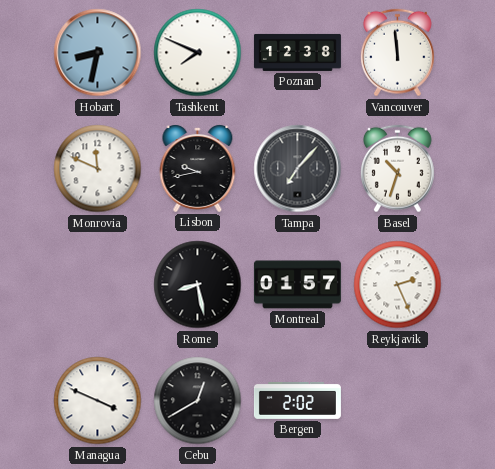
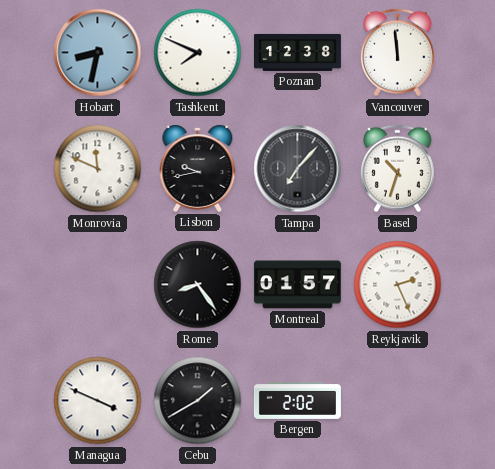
Rome: 8:28 -> 8:24
Cebu: 12:40 -> 1:40
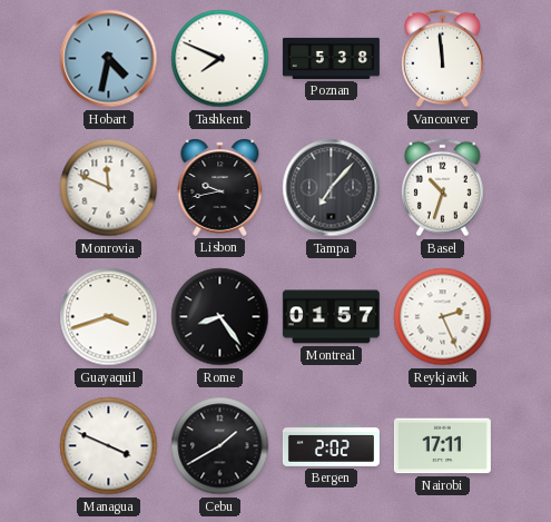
Hobart: 8:32 -> 4:32
Poznan: 12:38 -> 5:38
Guayaquil: none -> 3:42
Nairobi: none -> 17:11
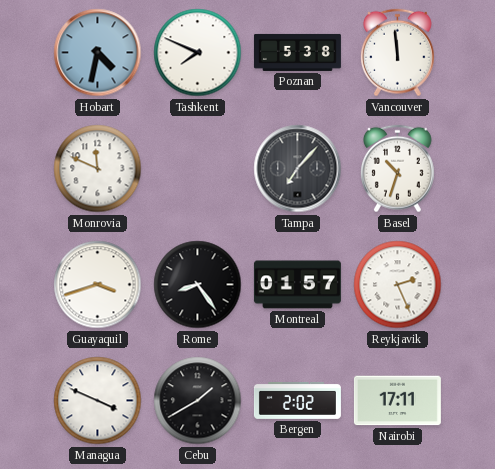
Lisbon: 9:43 -> none
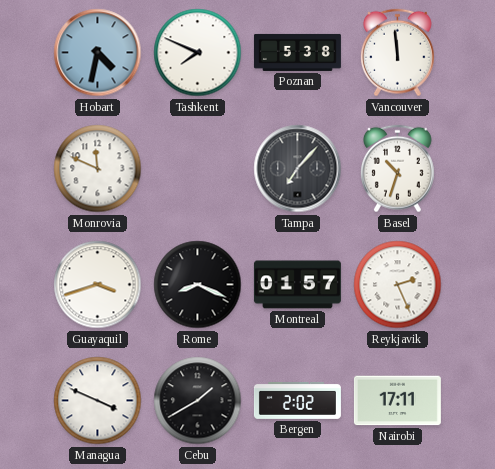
Rome: 8:24 -> 8:19
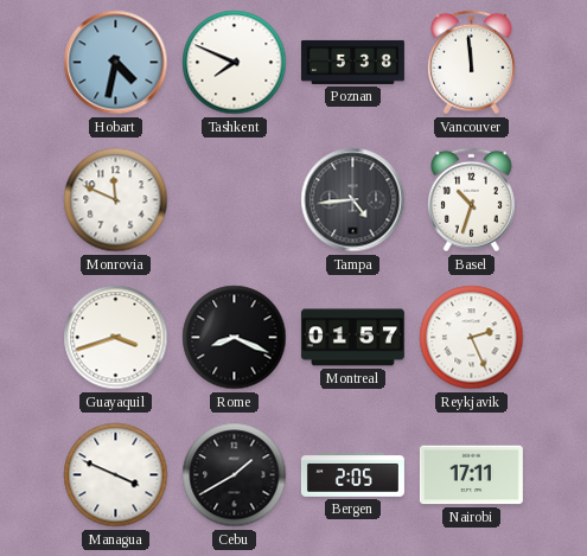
Tampa: 7:07 -> 4:44
Bergen: 2:02 -> 2:05
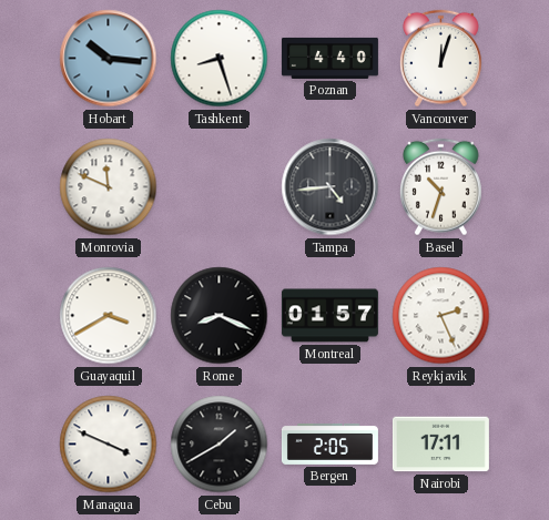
Hobart: 4:32 -> 10:16
Tashkent: 7:49 -> 8:27
Poznan: 5:38 -> 4:40
Vancouver: 11:59 -> 12:03
Guayaquil: 3:42 -> 3:40
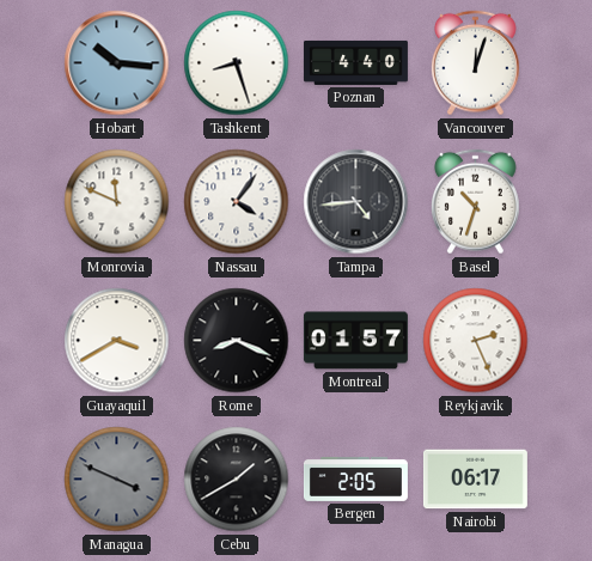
Nassau: none -> 4:06
Managua dial: white -> grey
Nairobi: 17:11 -> 06:17
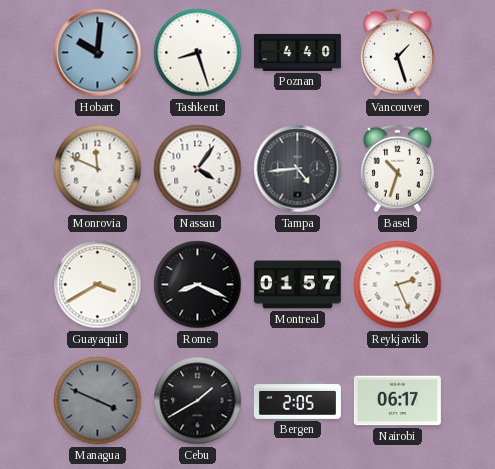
Hobart: 10:16 -> 10:01
Vancouver: 12:03 -> 1:27
